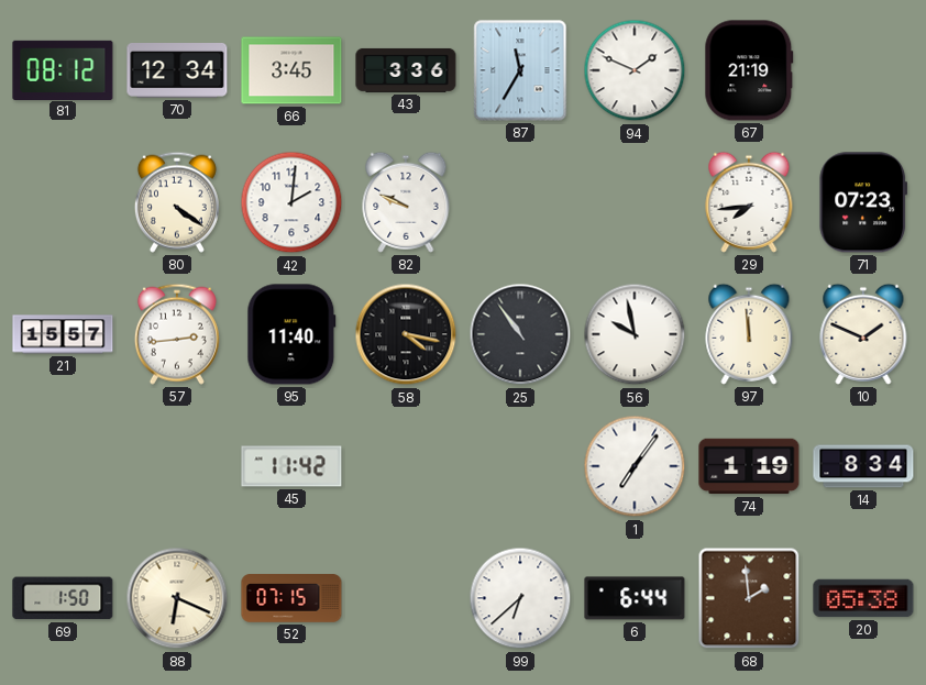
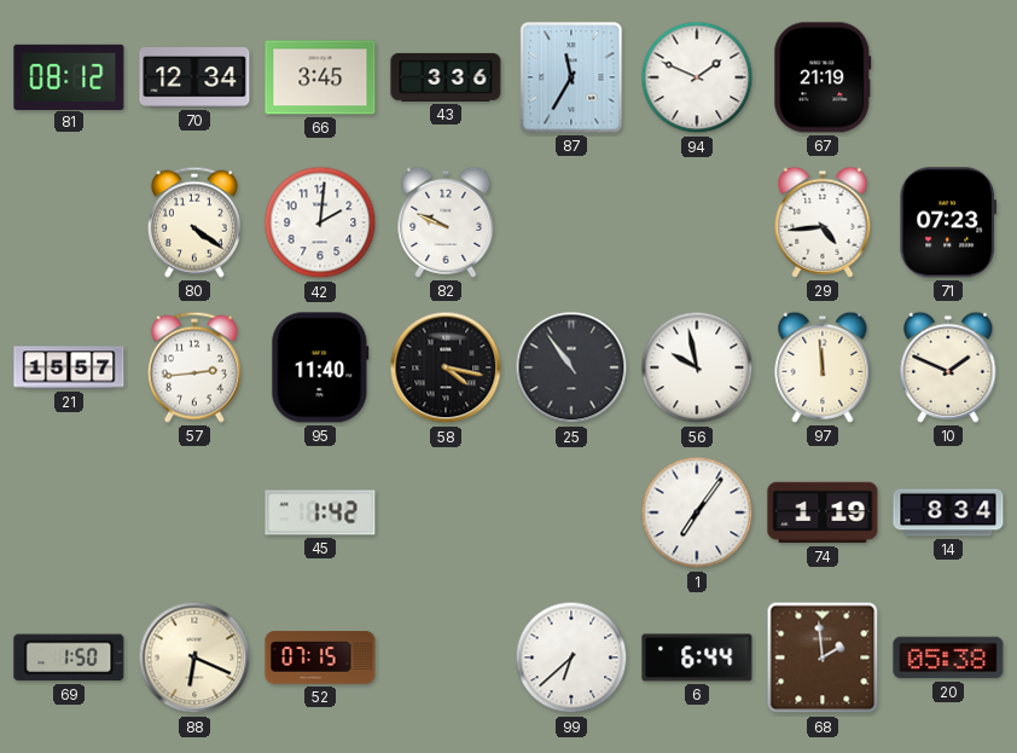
29: 7:44 -> 4:44
45: 11:42 -> 1:42
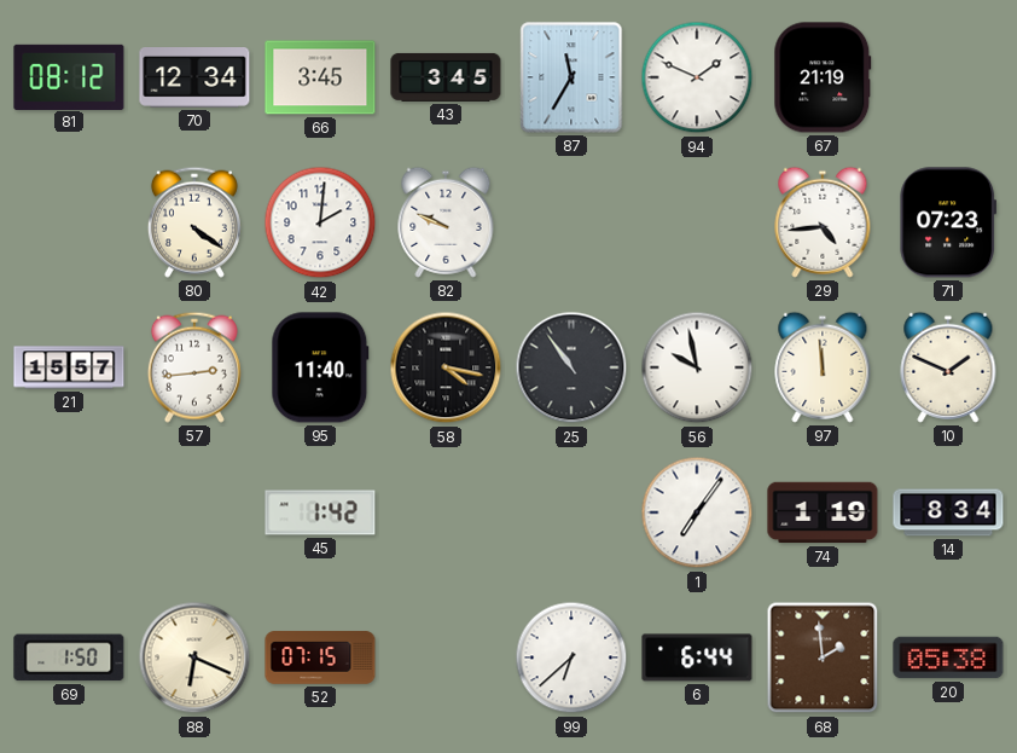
43: 3:36 -> 3:45
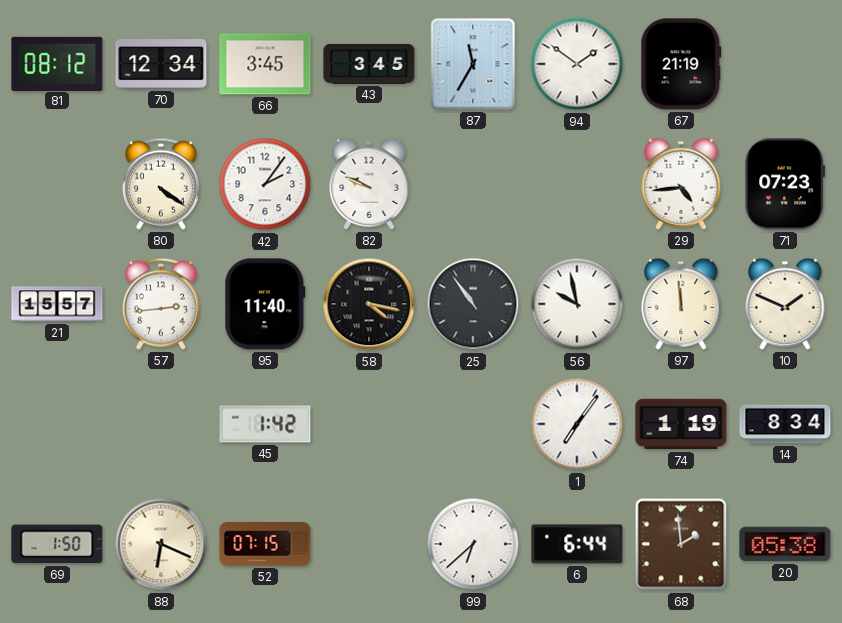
94: 1:49 -> 1:51
42: 2:01 -> 2:06
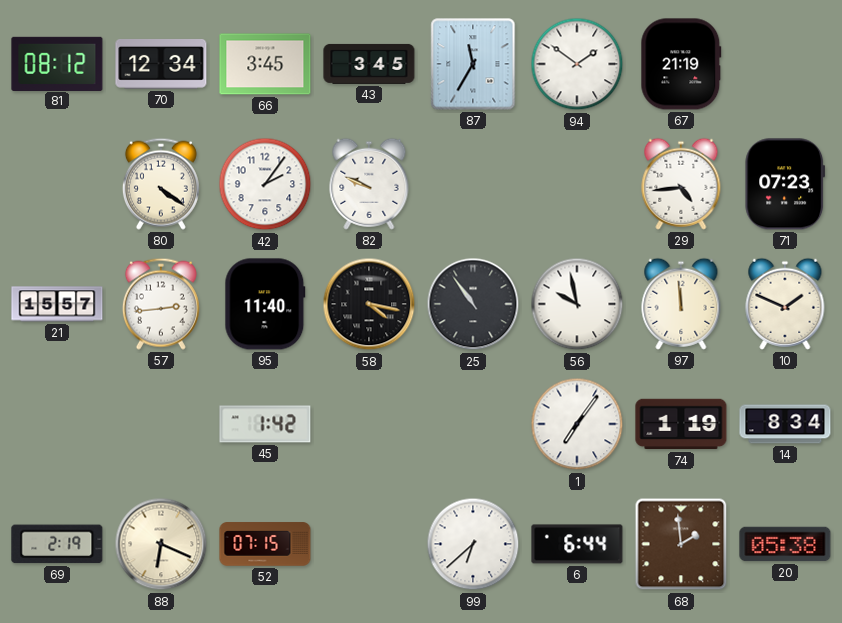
69: 1:50 -> 2:19
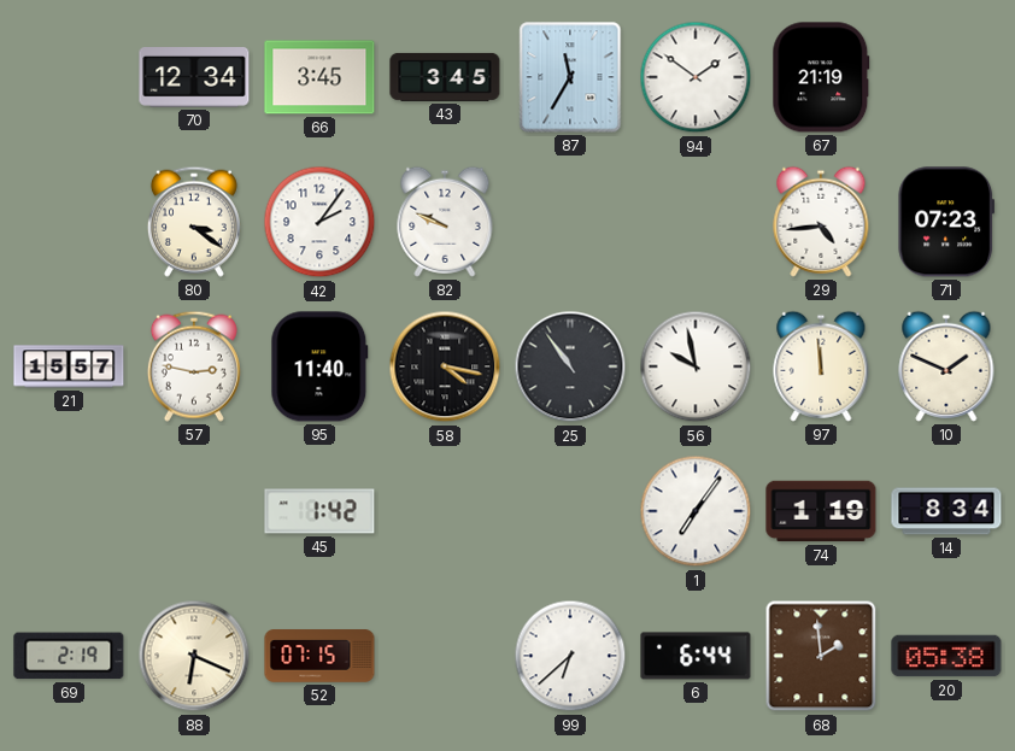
81: 08:12 -> none
80: 4:21 -> 3:21
57: 2:44 -> 2:47
